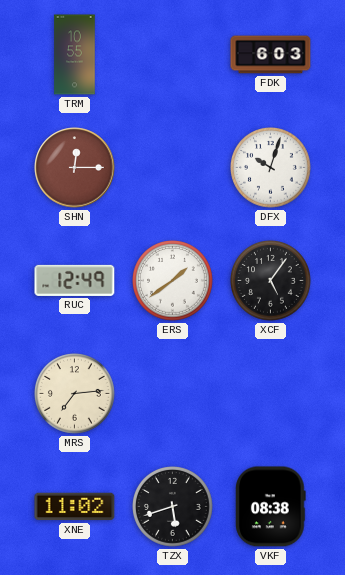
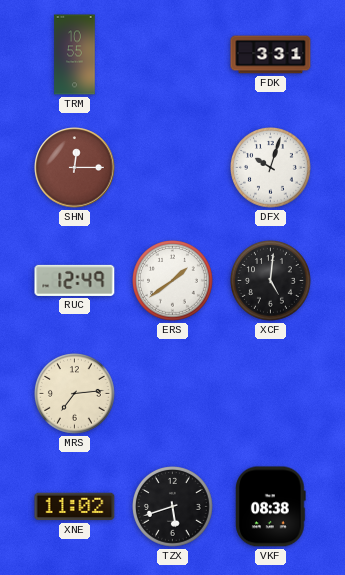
FDK: 6:03 -> 3:31
XCF: 5:06 -> 5:01
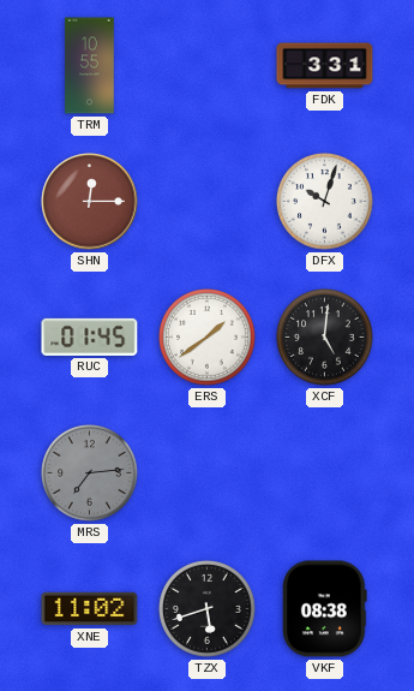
RUC: 12:49 -> 01:45
MRS dial: cream -> grey
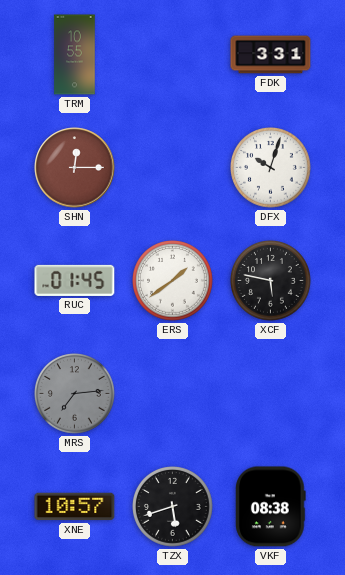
XCF: 5:01 -> 5:47
XNE: 11:02 -> 10:57
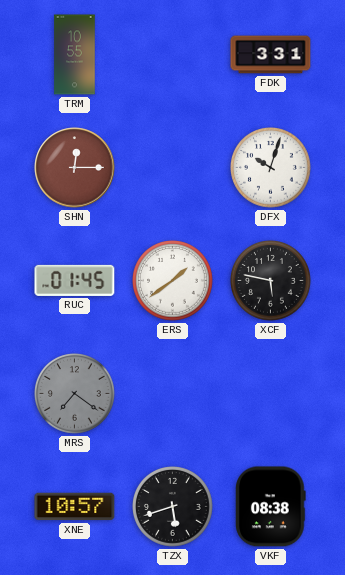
MRS: 7:14 -> 7:21
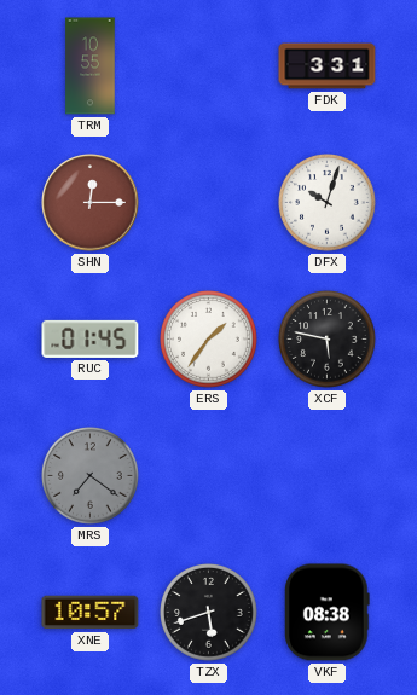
ERS: 1:39 -> 1:36
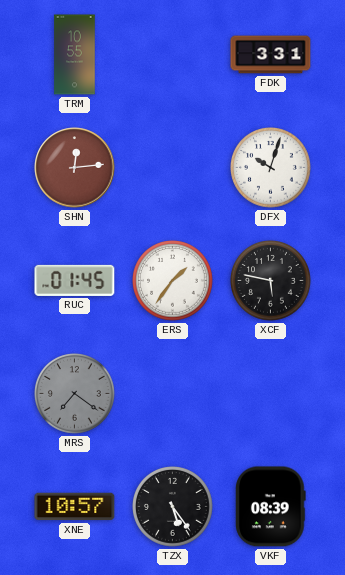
SHN: 12:15 -> 12:14
TZX: 5:42 -> 5:24
VKF: 08:38 -> 08:39
